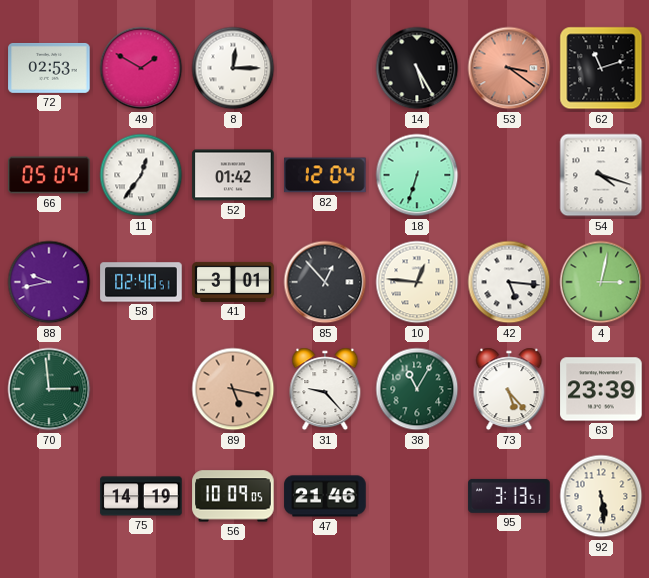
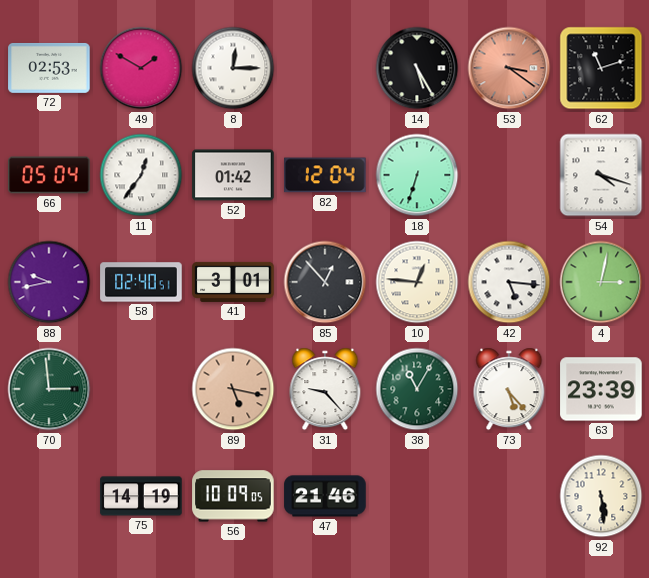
95: 3:13 -> none
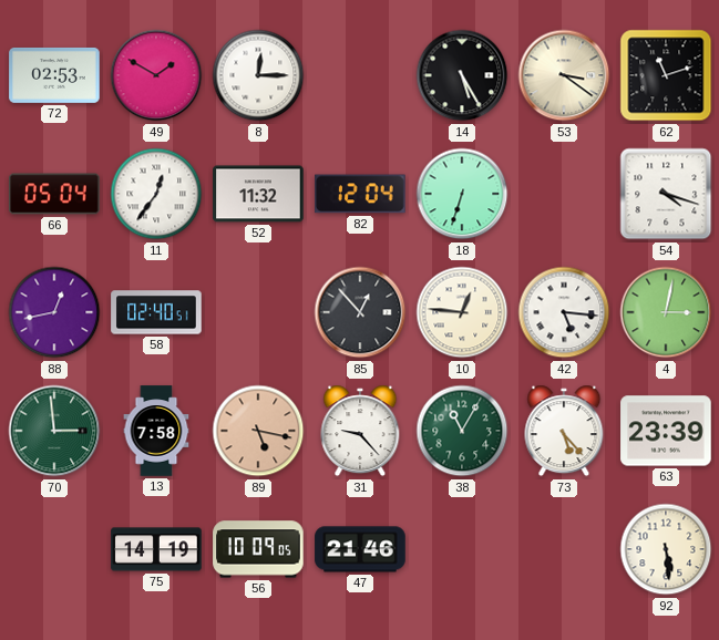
53 dial: salmon -> cream
52: 01:42 -> 11:32
88: 9:43 -> 12:43
41: 3:01 -> none
13: none -> 7:58
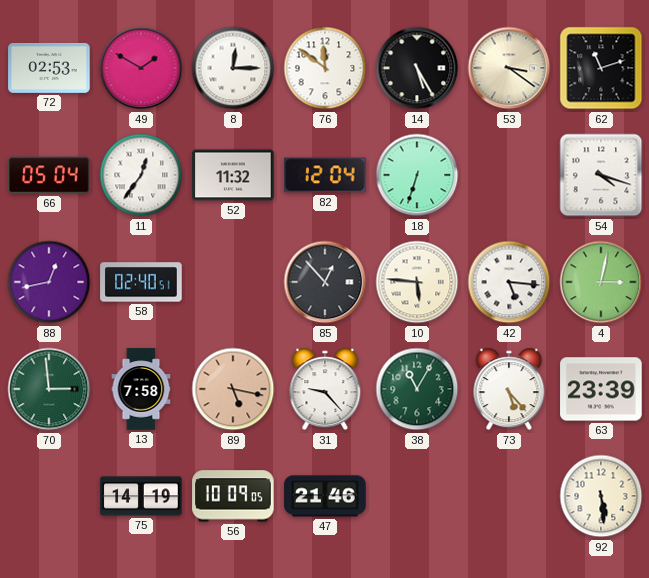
76: none -> 11:51
10: 12:46 -> 5:46
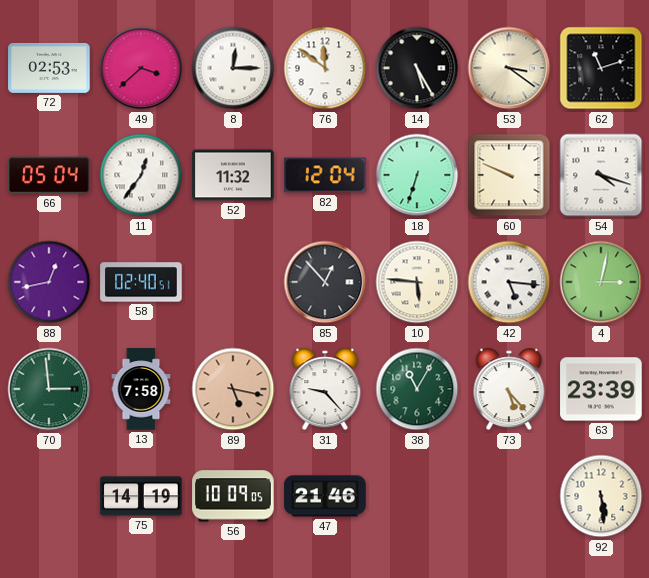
49: 1:50 -> 3:38
60: none -> 9:49
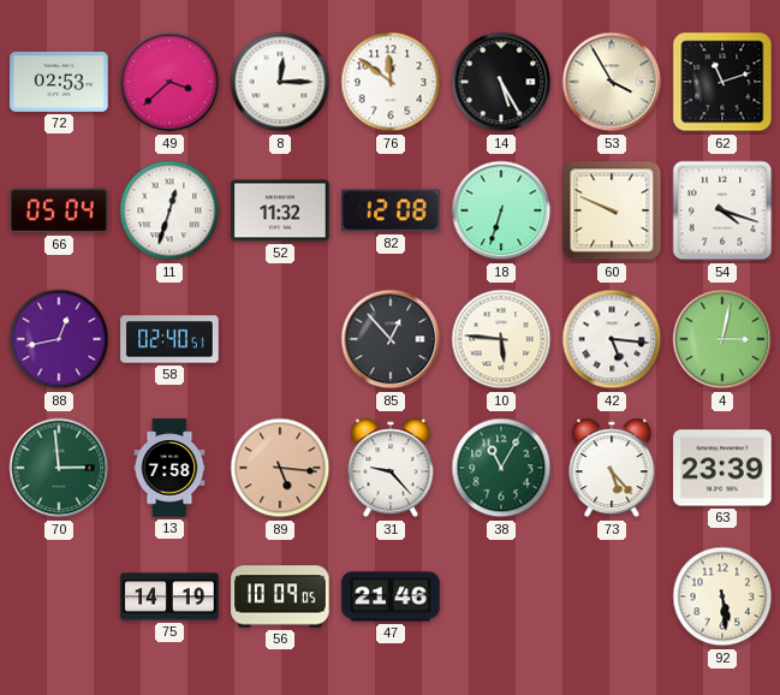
53: 3:21 -> 3:55
11: 12:36 -> 12:33
82: 12:04 -> 12:08
89: 5:17 -> 5:16
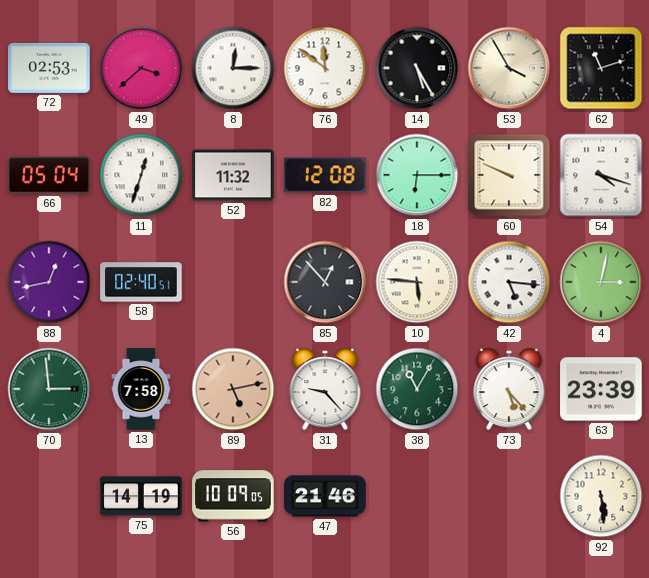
18: 6:33 -> 6:15
89: 5:16 -> 5:13
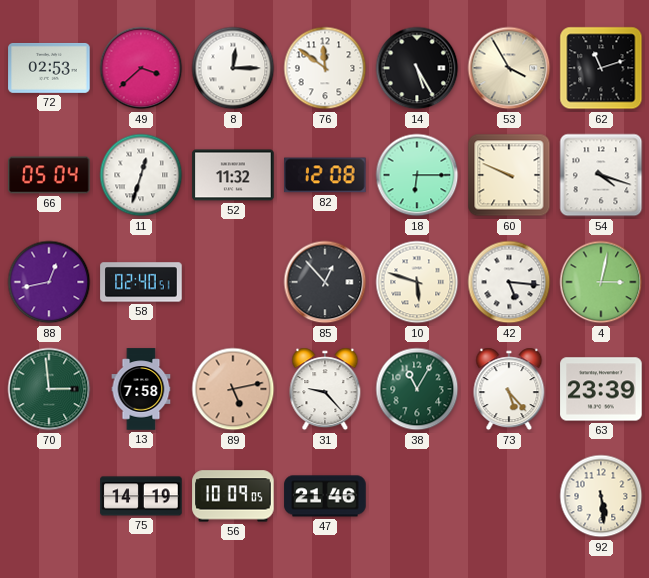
10: 5:46 -> 5:48
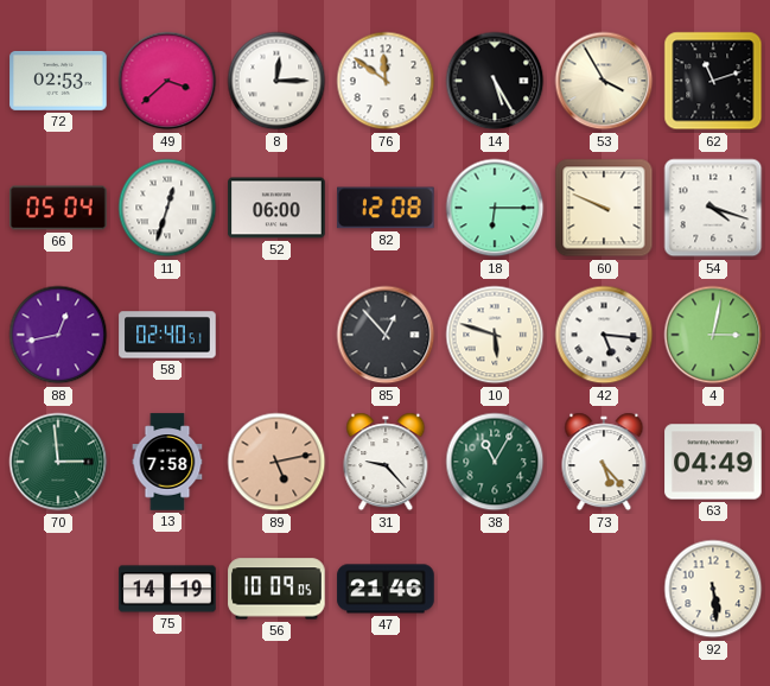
52: 11:32 -> 06:00
63: 23:39 -> 04:49
